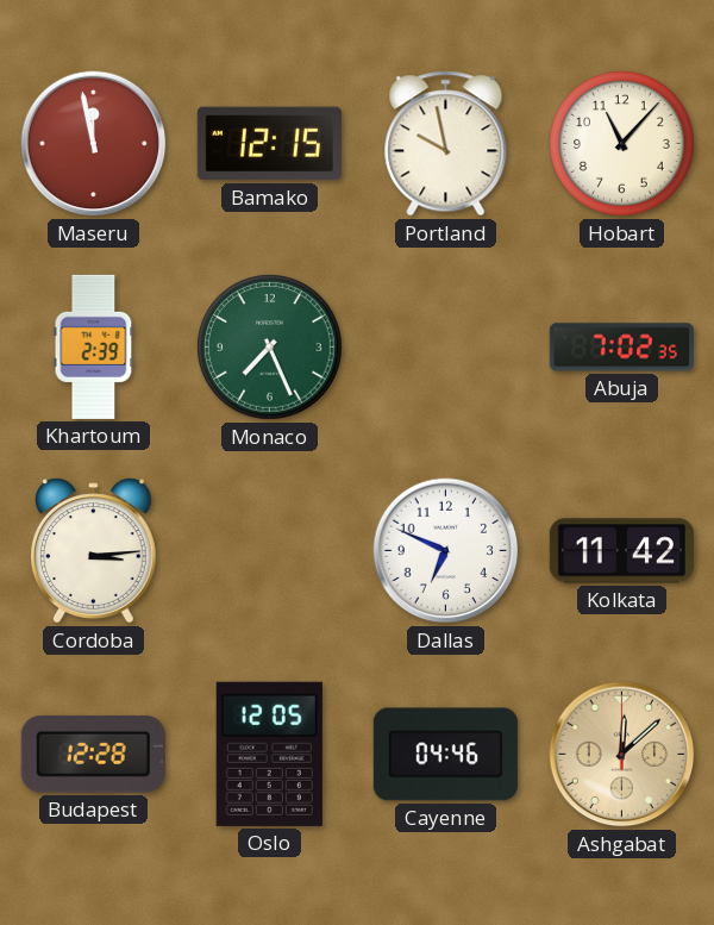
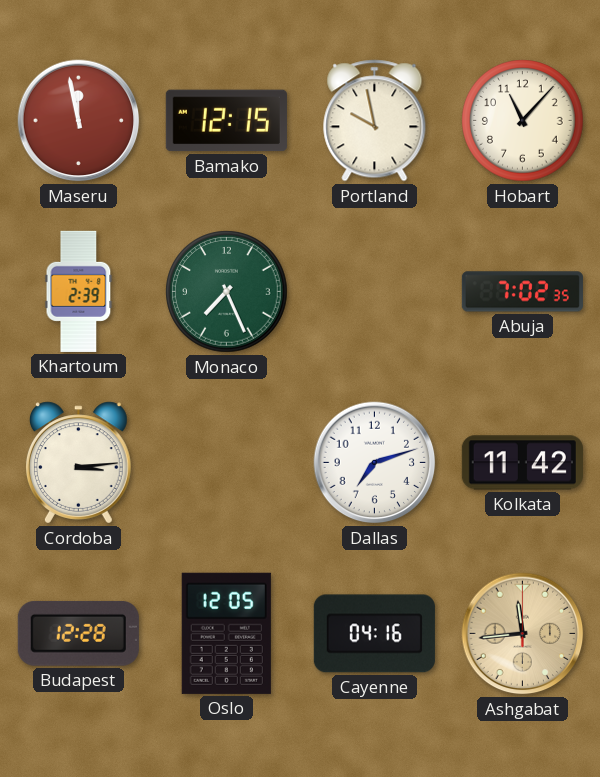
Dallas: 6:49 -> 7:12
Cayenne: 04:46 -> 04:16
Ashgabat: 12:08 -> 11:44
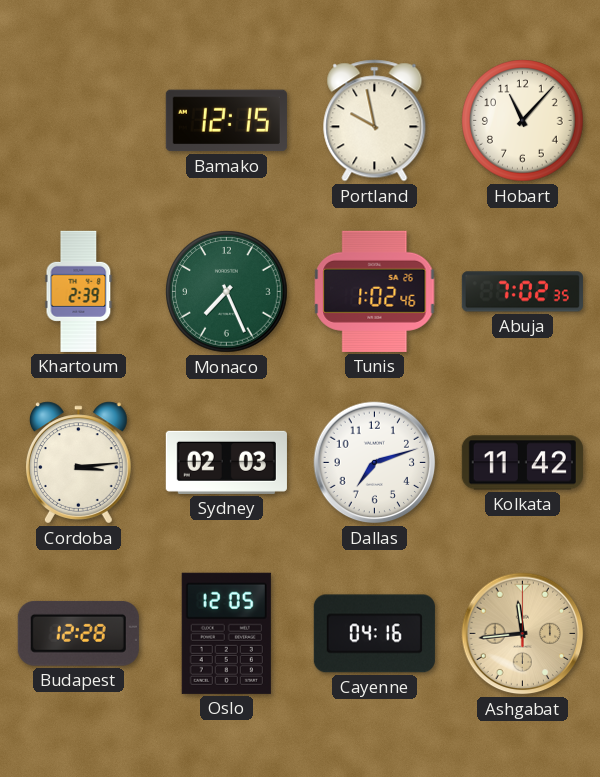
Maseru: 11:58 -> none
Tunis: none -> 1:02
Sydney: none -> 02:03
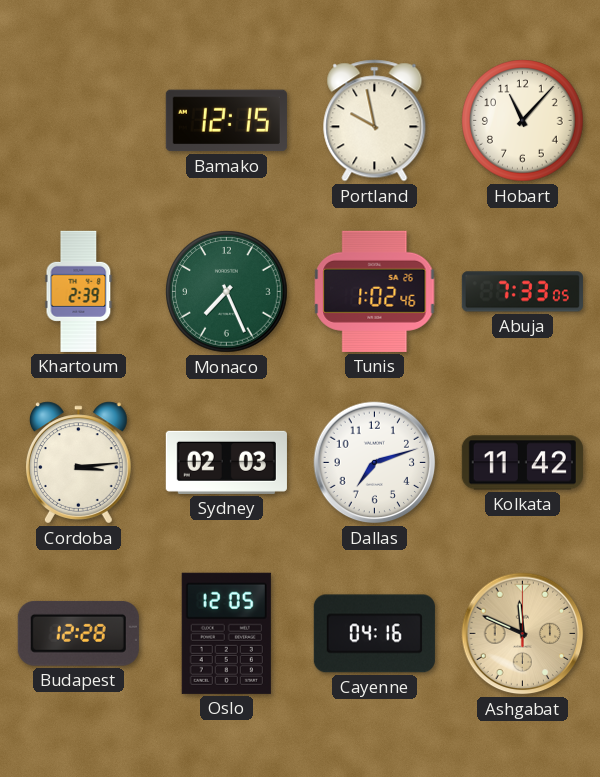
Abuja: 7:02 -> 7:33
Ashgabat: 11:44 -> 11:49
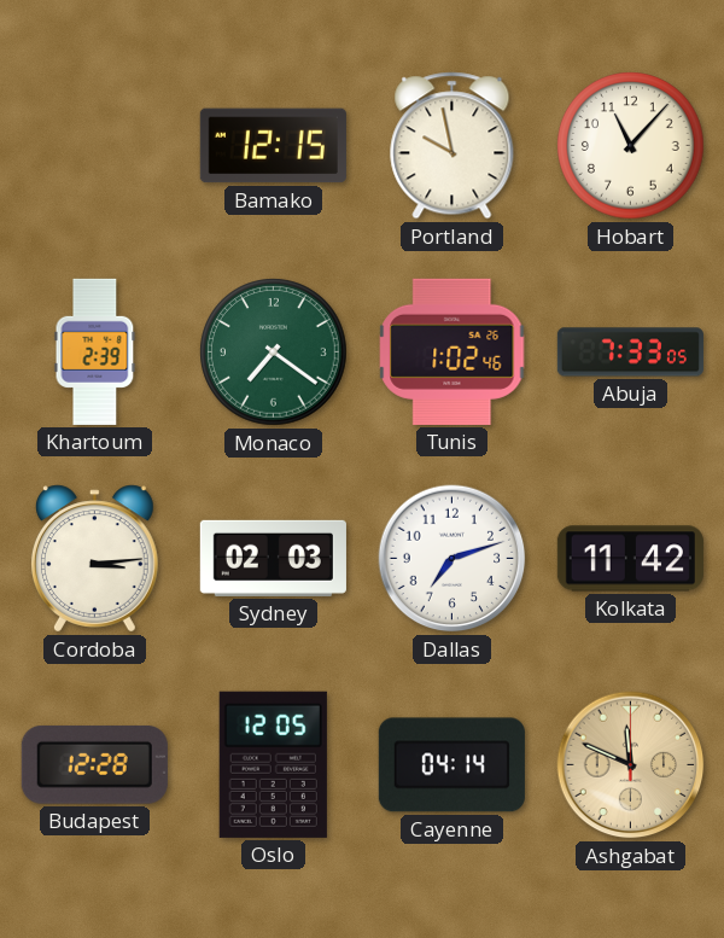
Monaco: 7:26 -> 7:21
Cayenne: 04:16 -> 04:14
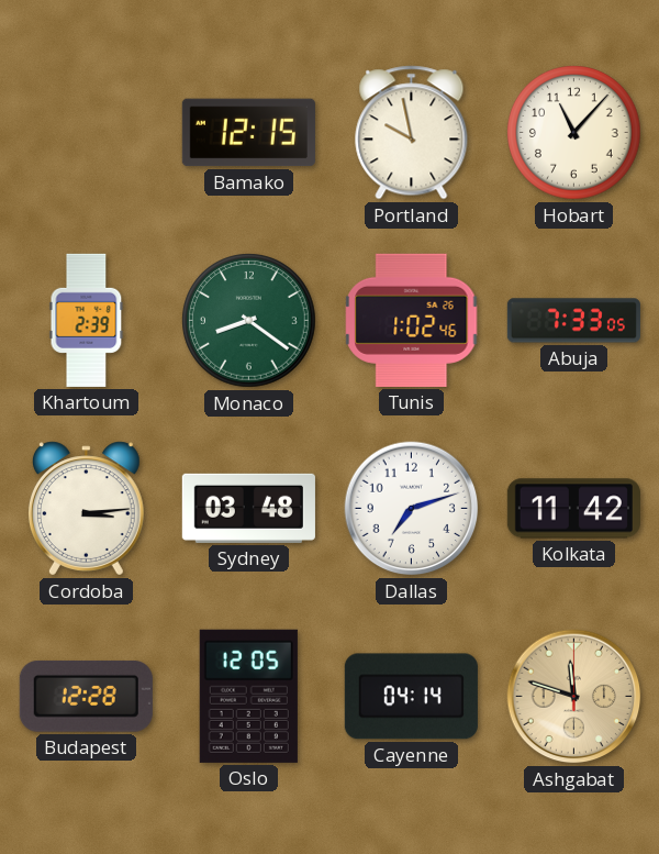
Monaco: 7:21 -> 8:21
Sydney: 02:03 -> 03:48
Ashgabat: 11:49 -> 11:48
